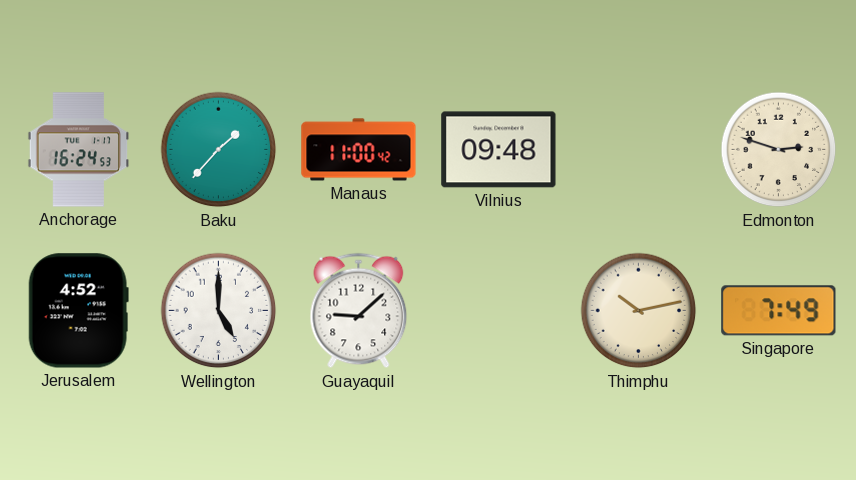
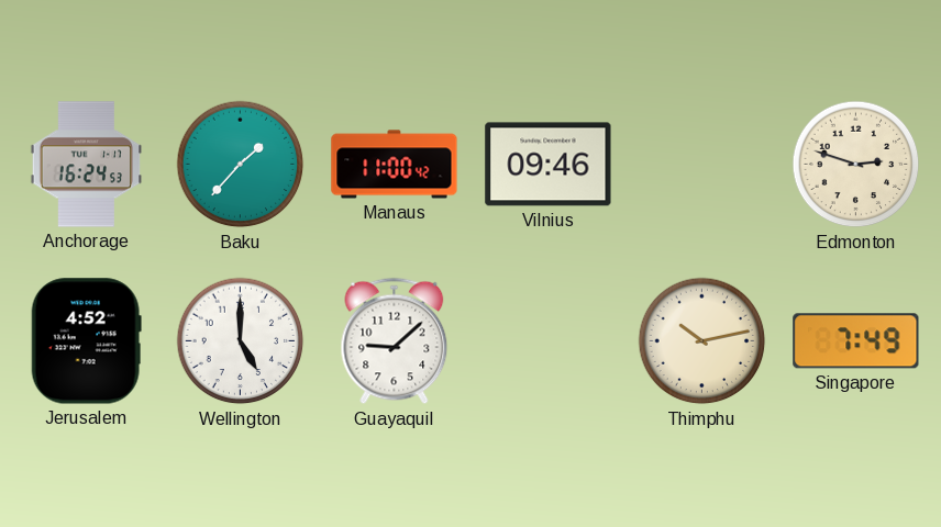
Vilnius: 09:48 -> 09:46
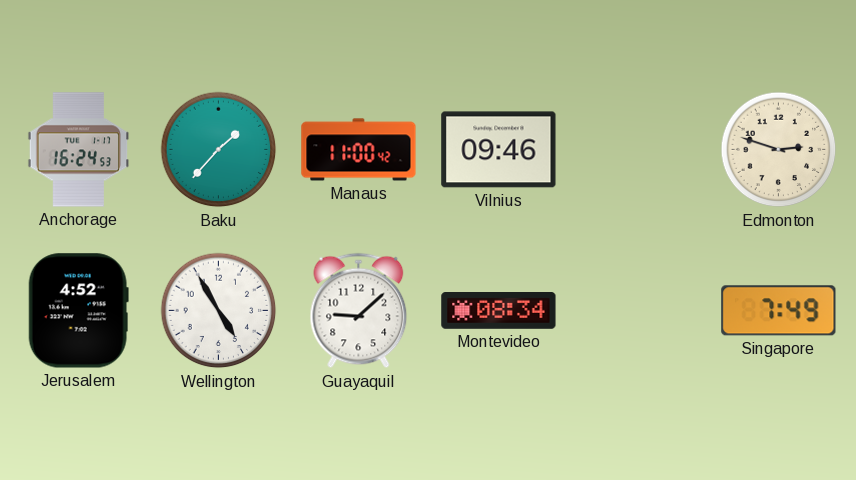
Wellington: 5:00 -> 4:55
Montevideo: none -> 08:34
Thimphu: 10:13 -> none
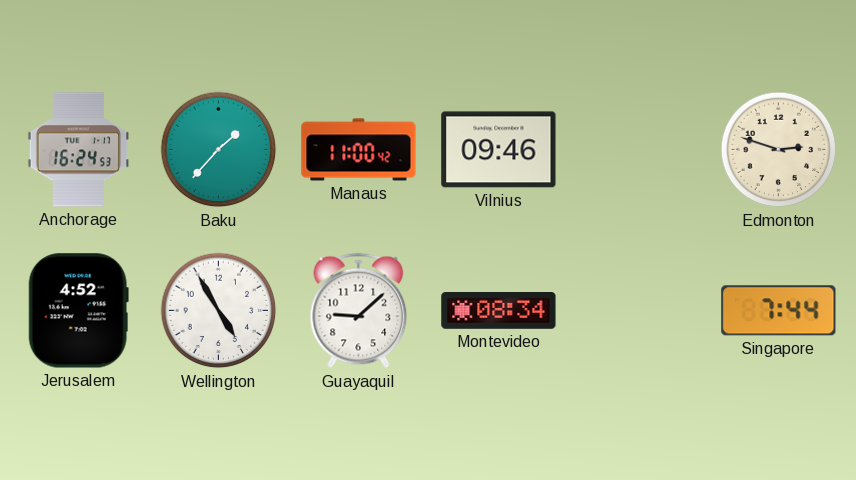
Singapore: 7:49 -> 7:44
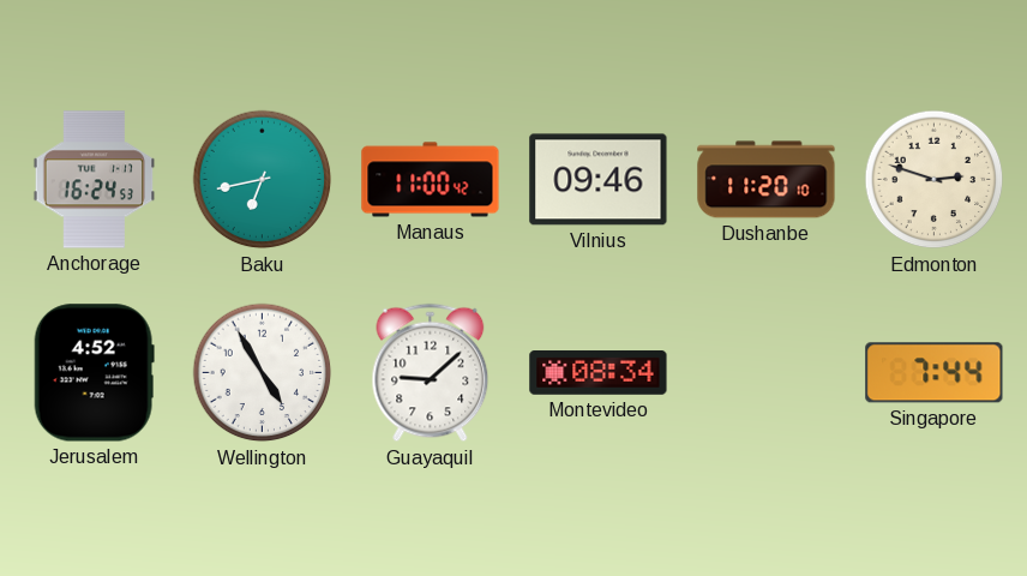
Baku: 1:37 -> 6:43
Dushanbe: none -> 11:20
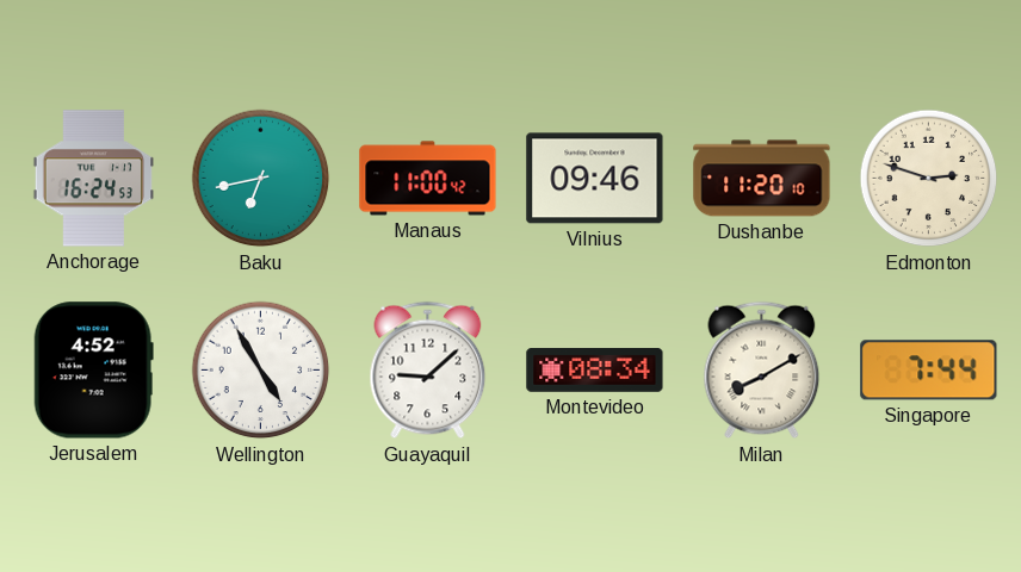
Milan: none -> 8:10
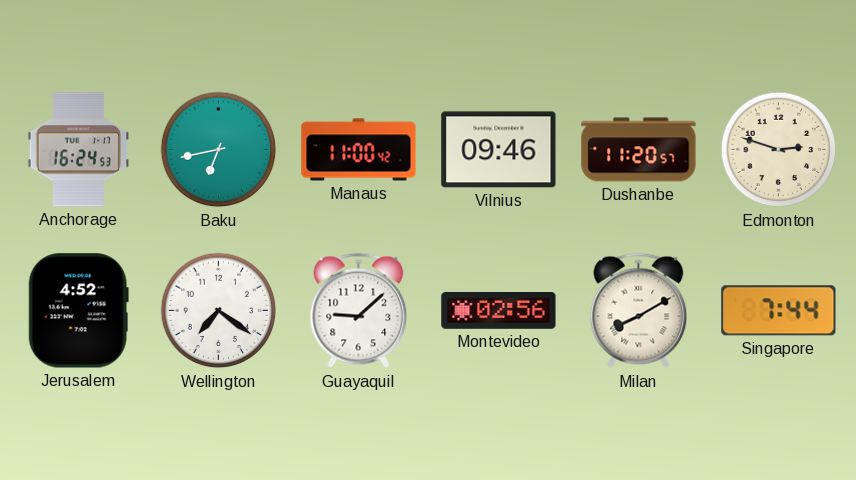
Dushanbe: 11:20:10 -> 11:20:57
Wellington: 4:55 -> 7:21
Montevideo: 08:34 -> 02:56
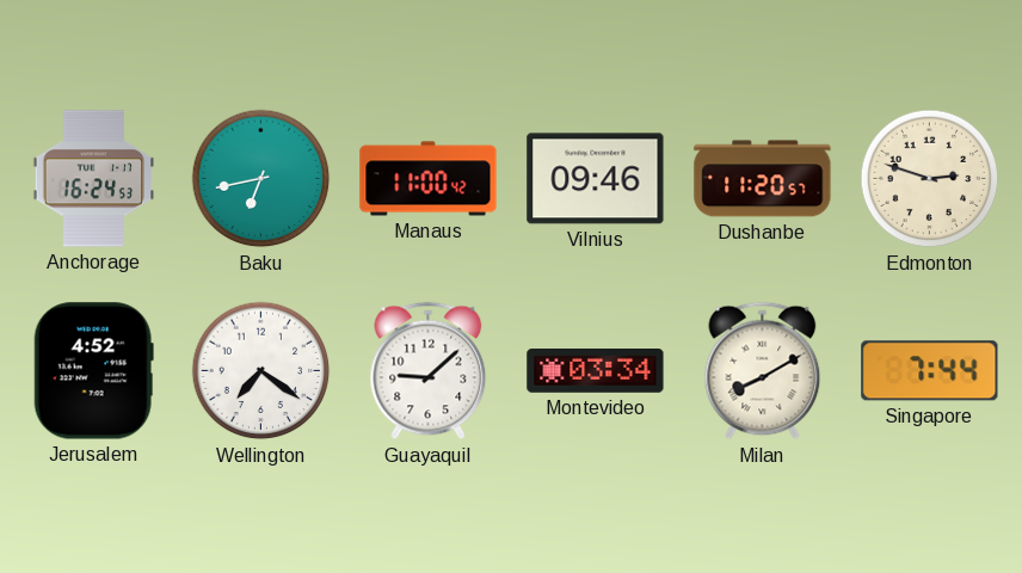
Montevideo: 02:56 -> 03:34
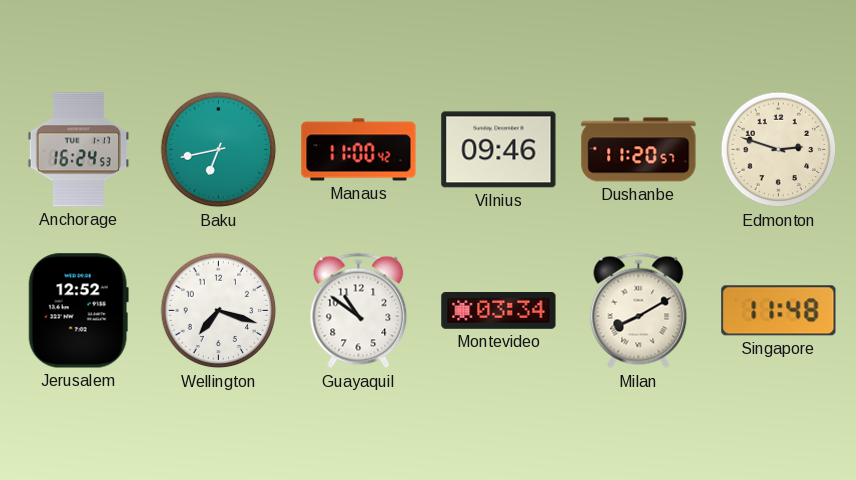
Jerusalem: 4:52 -> 12:52
Wellington: 7:21 -> 7:18
Guayaquil: 9:08 -> 10:51
Singapore: 7:44 -> 11:48
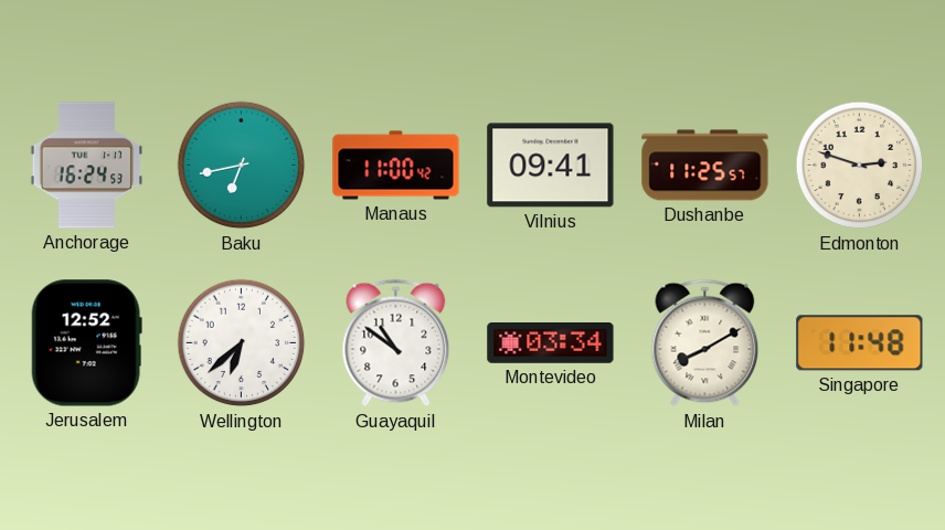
Vilnius: 09:46 -> 09:41
Dushanbe: 11:20 -> 11:25
Wellington: 7:18 -> 6:38
